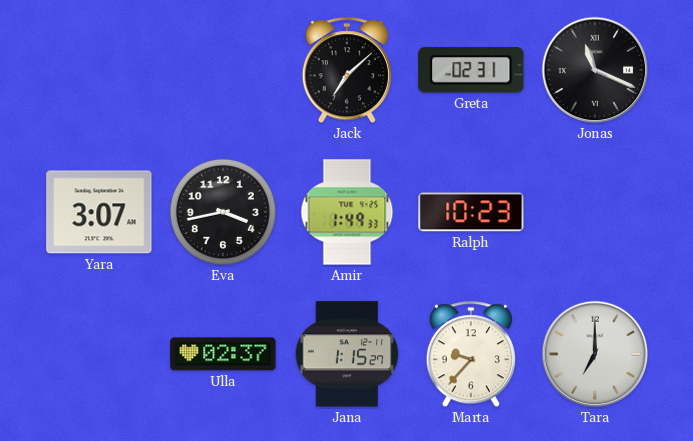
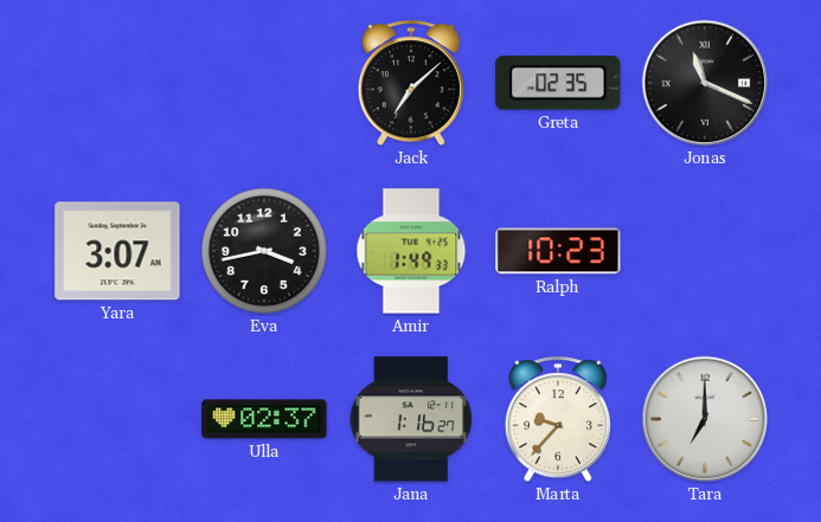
Greta: 02:31 -> 02:35
Jana: 1:15 -> 1:16
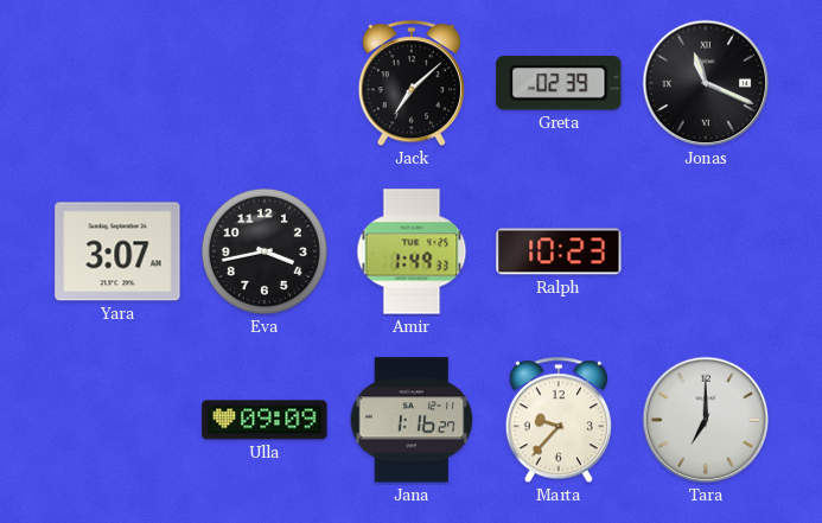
Greta: 02:35 -> 02:39
Ulla: 02:37 -> 09:09
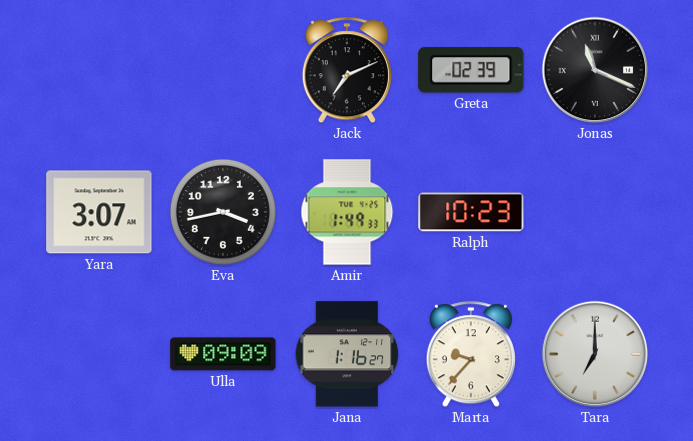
Jack: 7:08 -> 7:11
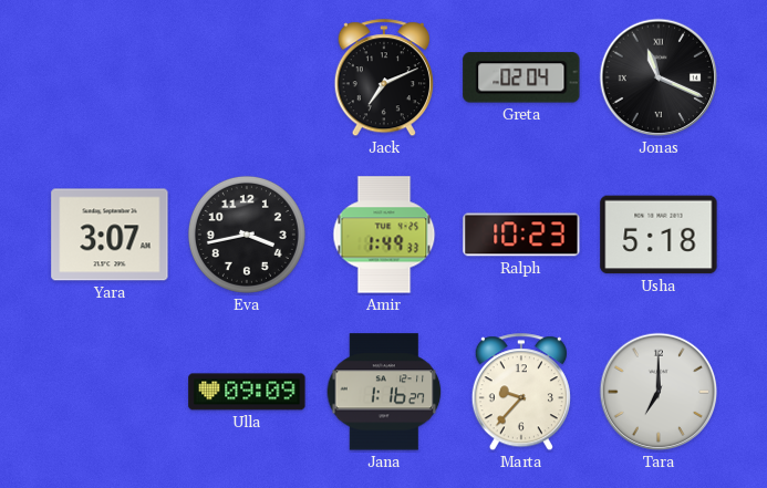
Greta: 02:39 -> 02:04
Usha: none -> 5:18
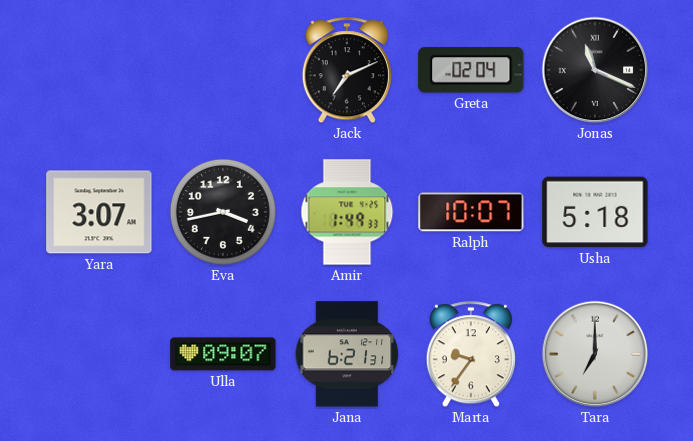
Ralph: 10:23 -> 10:07
Ulla: 09:09 -> 09:07
Jana: 1:16 -> 6:21
Marta: 9:37 -> 9:36
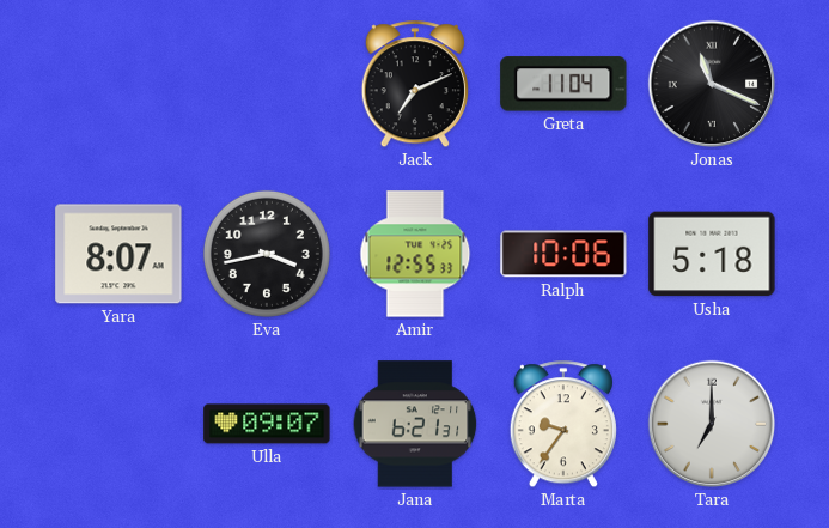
Greta: 02:04 -> 11:04
Yara: 3:07 -> 8:07
Amir: 1:49 -> 12:55
Ralph: 10:07 -> 10:06
